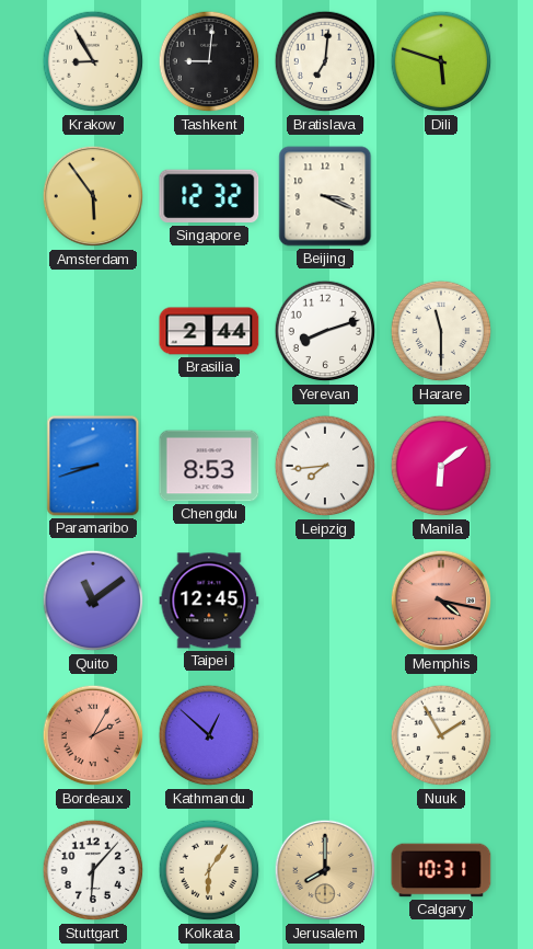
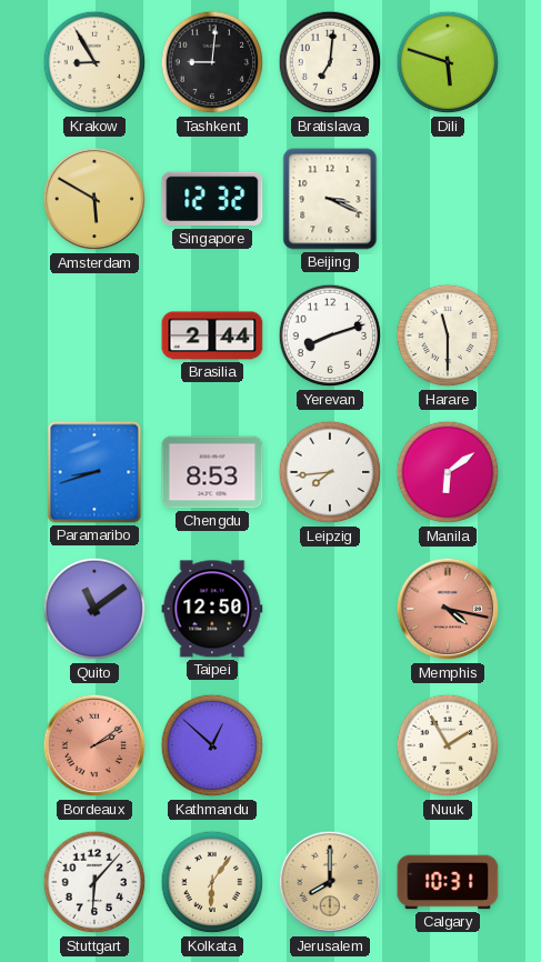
Amsterdam: 5:54 -> 5:50
Taipei: 12:45 -> 12:50
Bordeaux: 2:05 -> 2:09
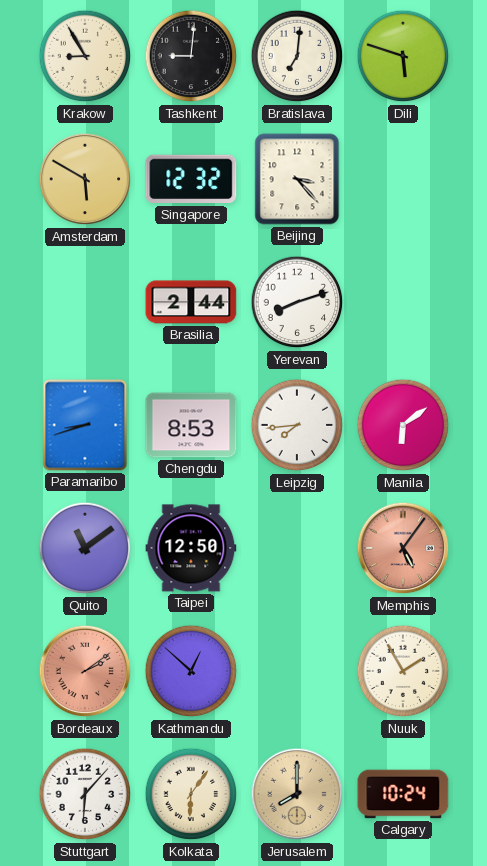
Beijing: 3:19 -> 3:23
Harare: 11:30 -> none
Memphis: 4:17 -> 5:06
Calgary: 10:31 -> 10:24
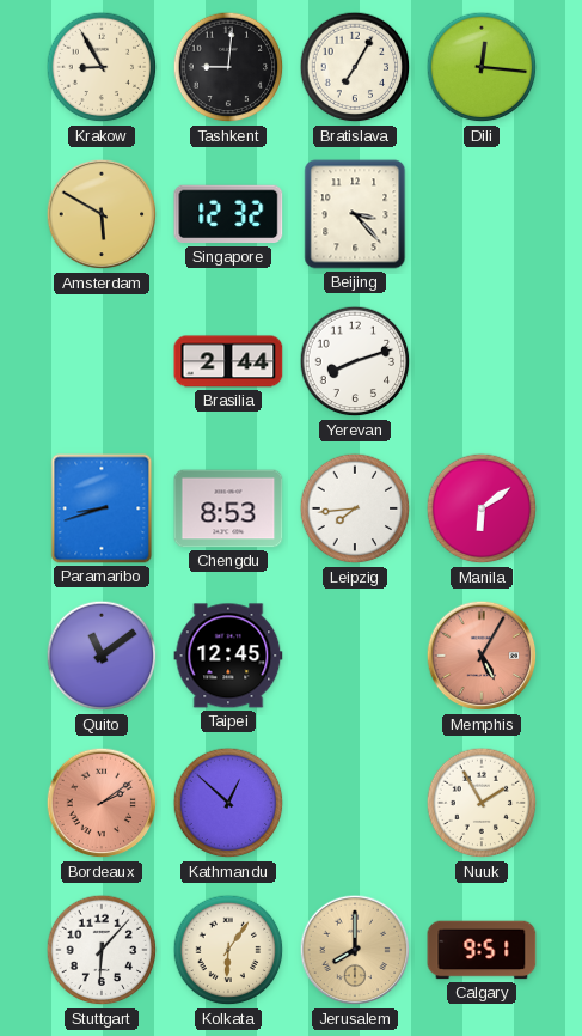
Bratislava: 7:01 -> 7:05
Dili: 5:48 -> 12:16
Taipei: 12:50 -> 12:45
Memphis: 5:06 -> 5:05
Calgary: 10:24 -> 9:51
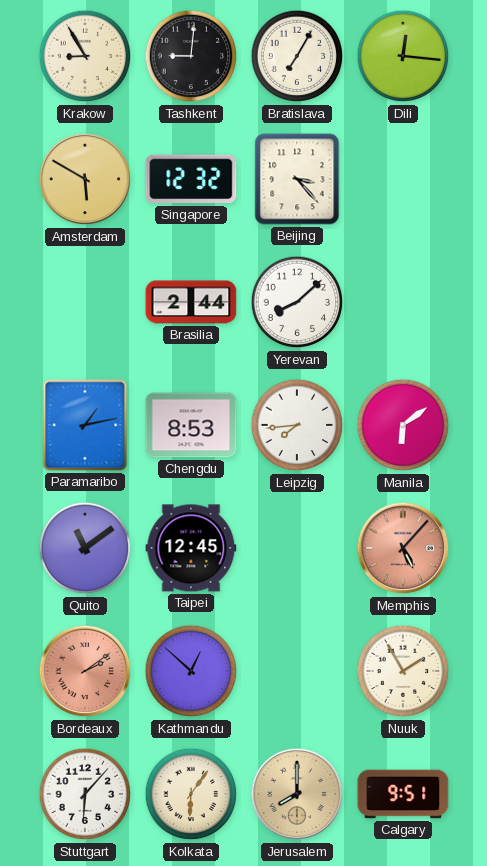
Yerevan: 8:12 -> 8:08
Paramaribo: 8:42 -> 1:13
Memphis: 5:05 -> 5:07
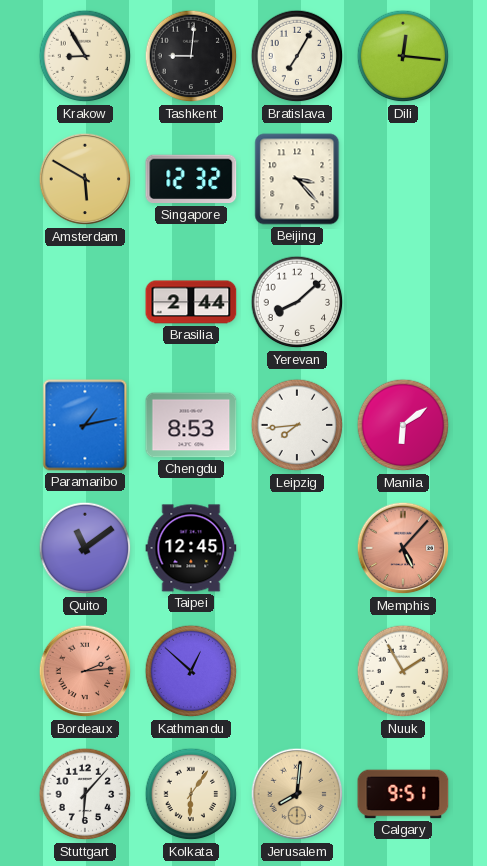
Bordeaux: 2:09 -> 2:14
Jerusalem: 8:00 -> 8:01
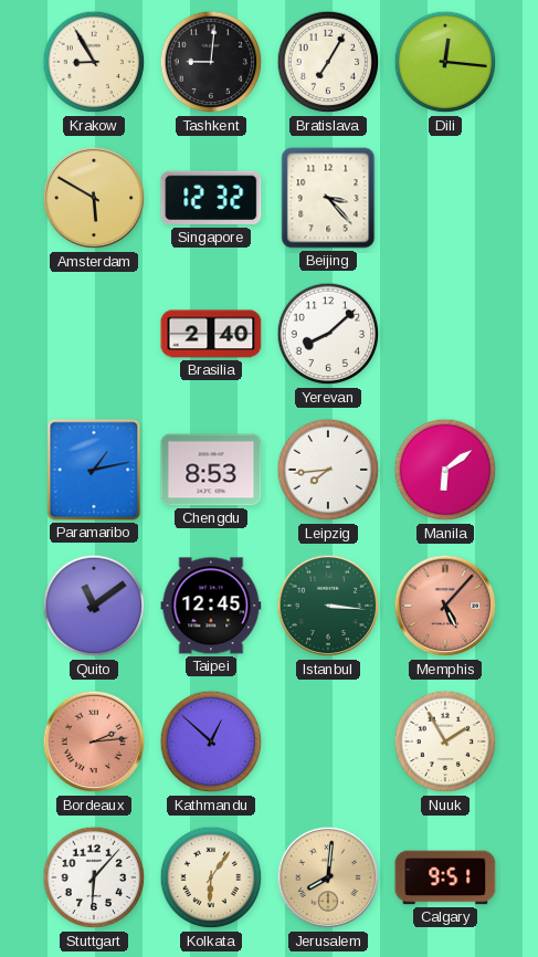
Brasilia: 2:44 -> 2:40
Istanbul: none -> 3:16
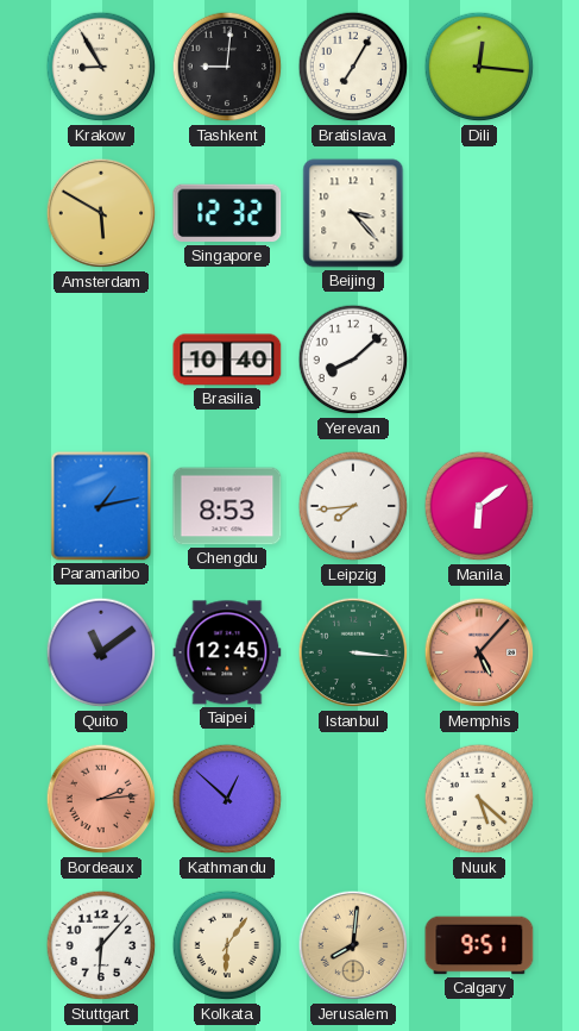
Brasilia: 2:40 -> 10:40
Nuuk: 1:55 -> 5:22
